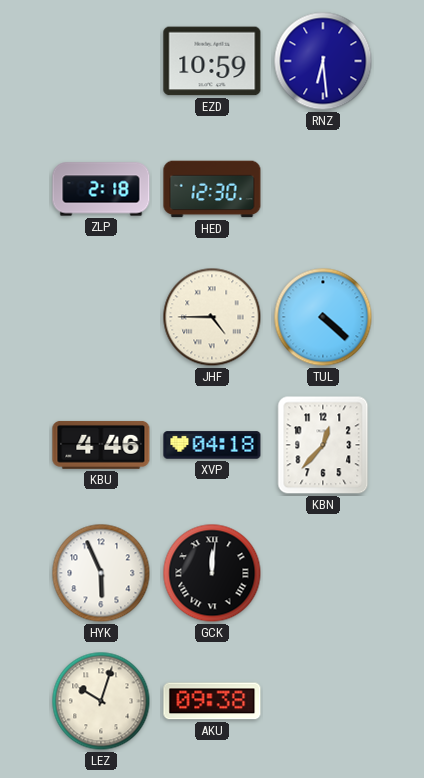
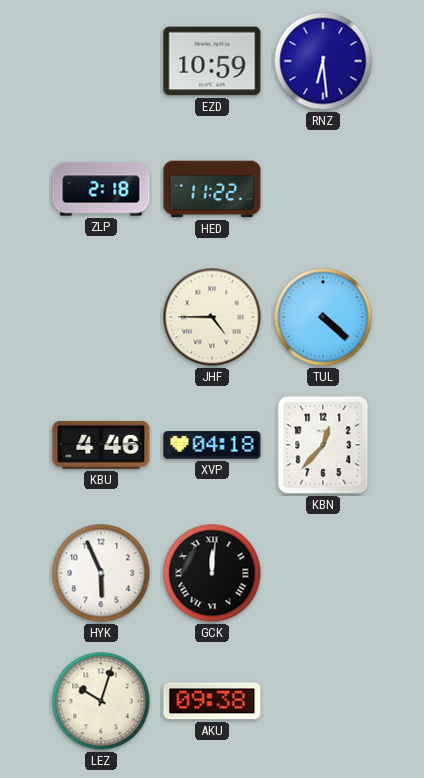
HED: 12:30 -> 11:22
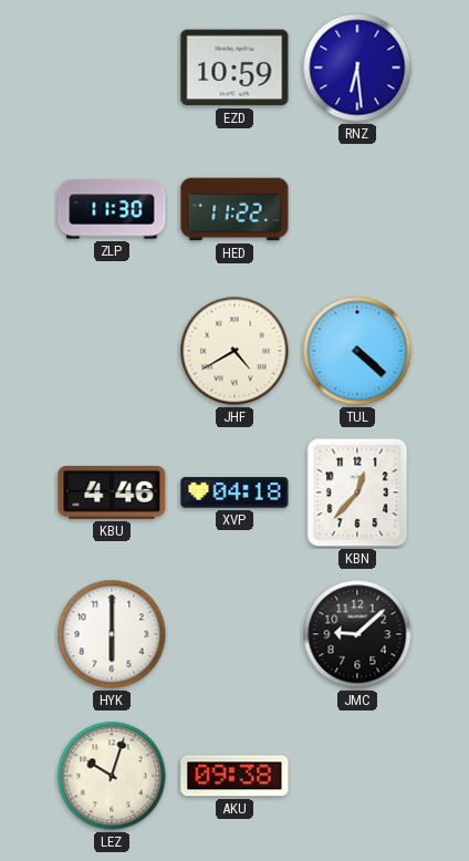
ZLP: 2:18 -> 11:30
JHF: 4:45 -> 4:40
HYK: 5:56 -> 6:00
GCK: 12:01 -> none
JMC: none -> 9:08
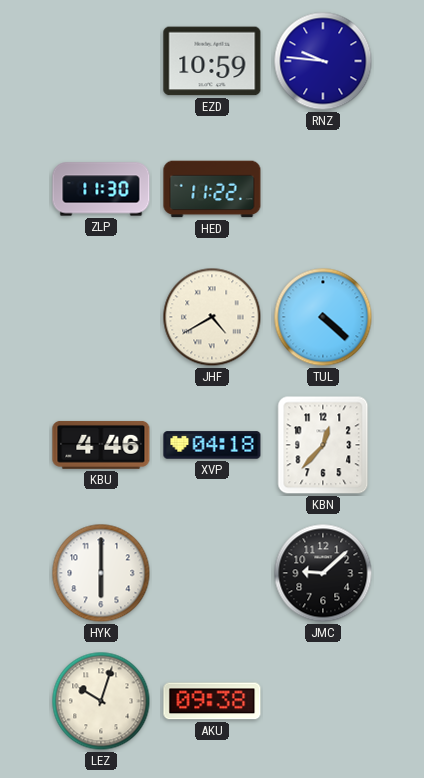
RNZ: 6:29 -> 9:46
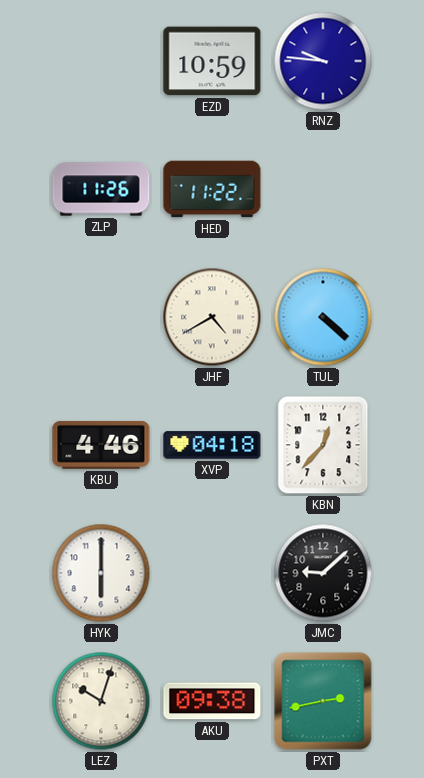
ZLP: 11:30 -> 11:26
PXT: none -> 2:43
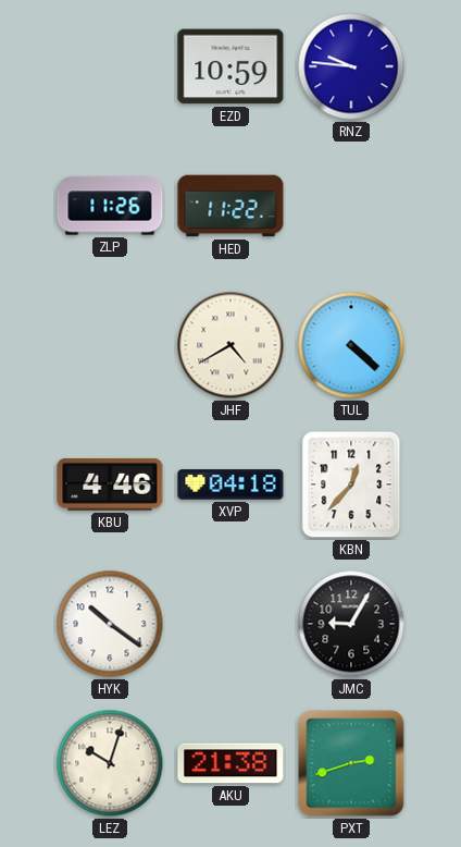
HYK: 6:00 -> 10:21
JMC: 9:08 -> 9:05
AKU: 09:38 -> 21:38
PXT: 2:43 -> 2:42
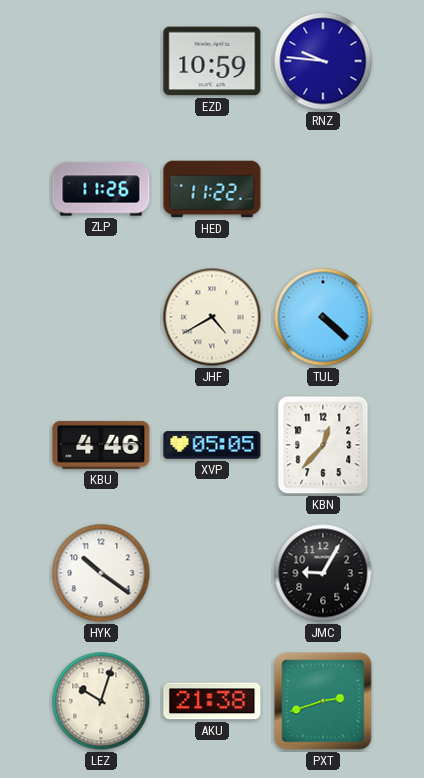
XVP: 04:18 -> 05:05
